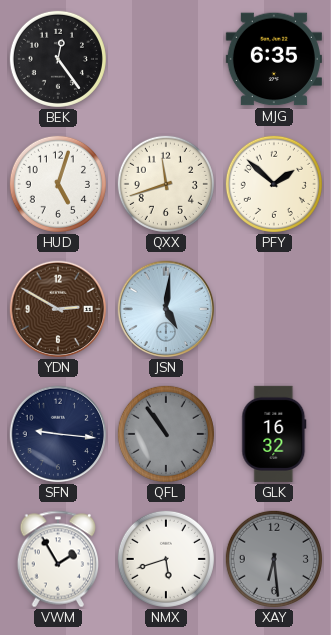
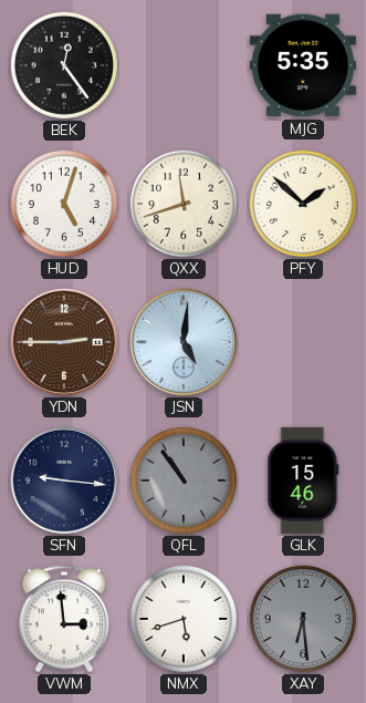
MJG: 6:35 -> 5:35
YDN: 2:50 -> 2:45
GLK: 16:32 -> 15:46
VWM: 1:55 -> 2:59
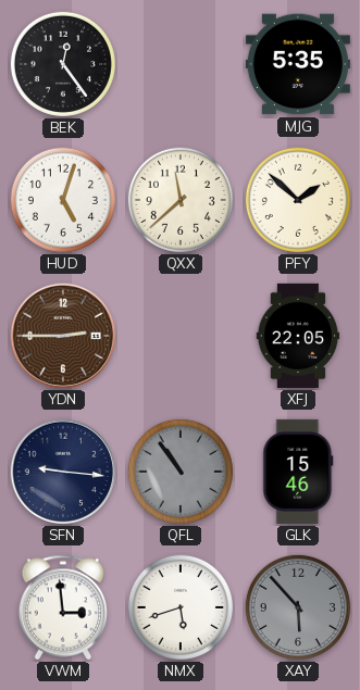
QXX: 11:42 -> 11:38
JSN: 5:01 -> none
XFJ: none -> 22:05
XAY: 6:29 -> 5:53
